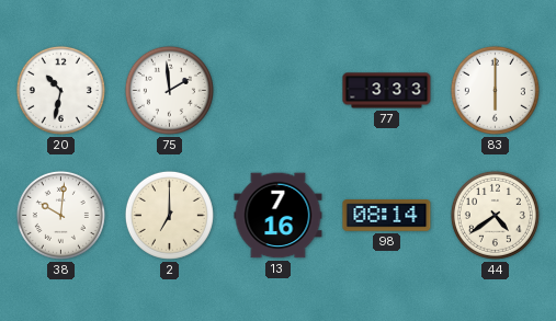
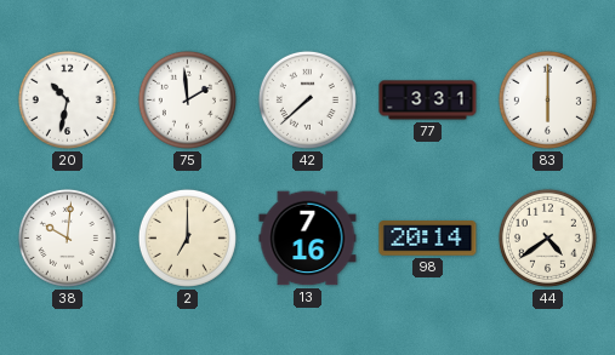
42: none -> 7:38
77: 3:33 -> 3:31
98: 08:14 -> 20:14
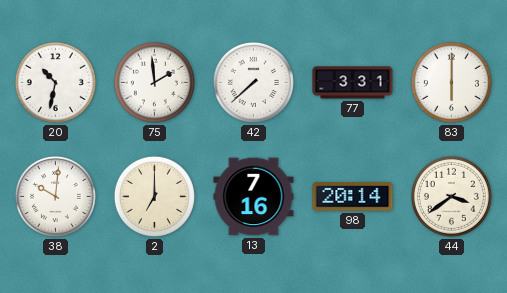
44: 4:39 -> 3:39
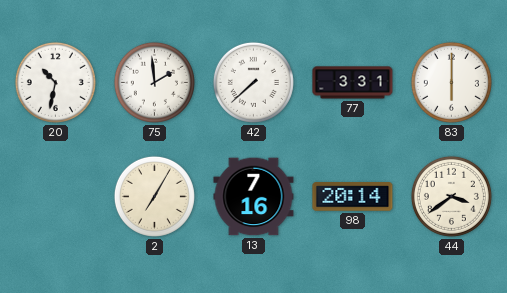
38: 10:01 -> none
2: 7:00 -> 7:05
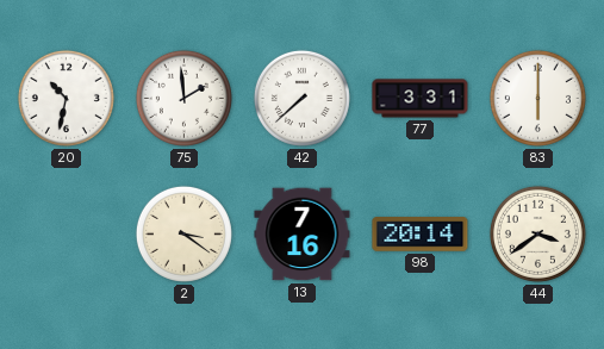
2: 7:05 -> 3:21
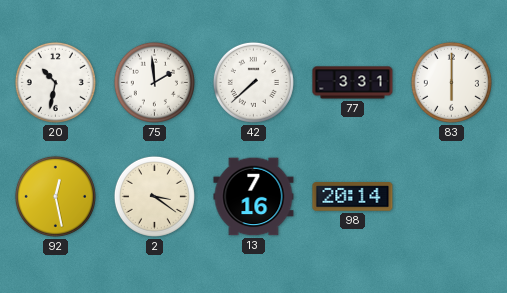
92: none -> 12:28
44: 3:39 -> none
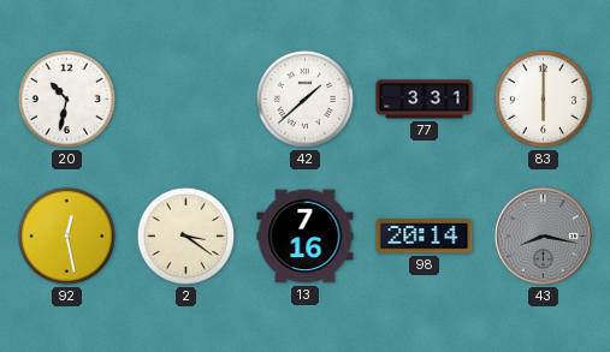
75: 1:59 -> none
42: 7:38 -> 1:38
43: none -> 8:17
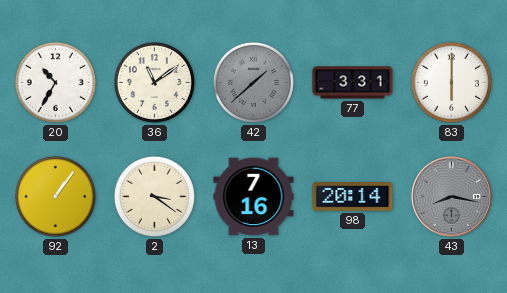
20: 10:32 -> 10:35
36: none -> 11:09
42 dial: white -> grey
92: 12:28 -> 1:06
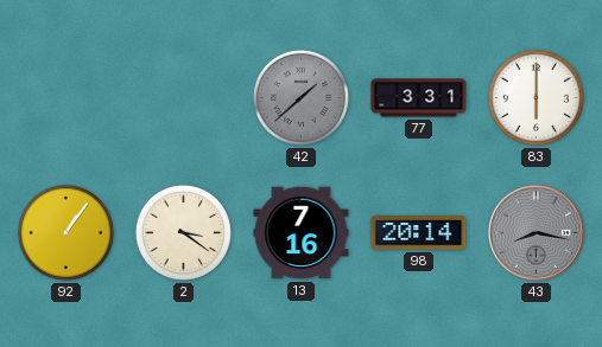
20: 10:35 -> none
36: 11:09 -> none
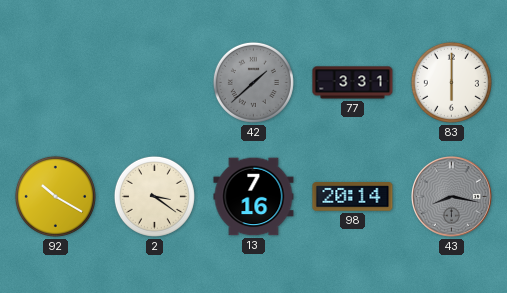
92: 1:06 -> 10:20
